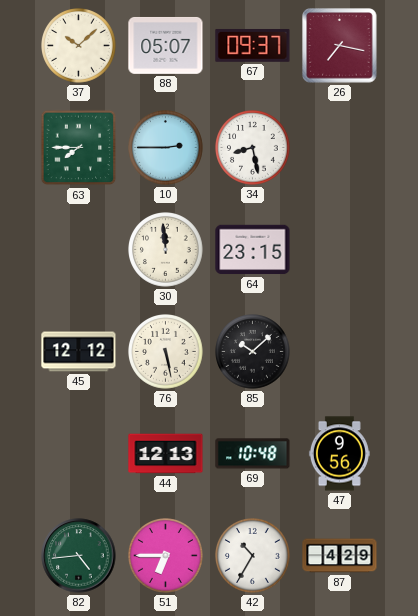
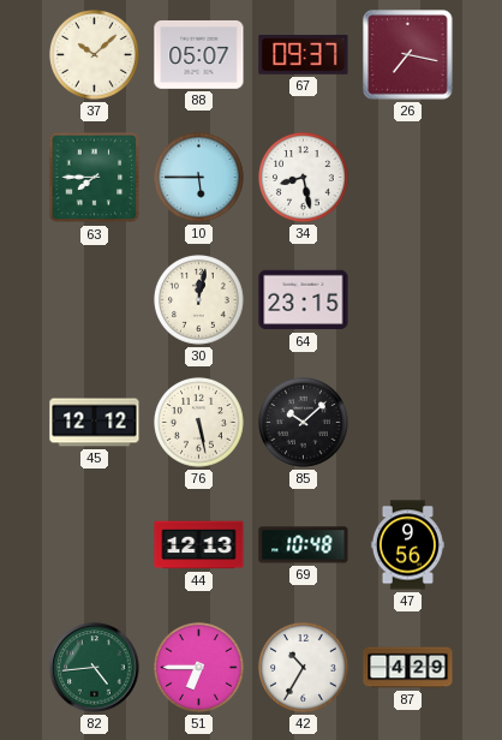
10: 2:45 -> 5:45
30: 11:59 -> 12:02
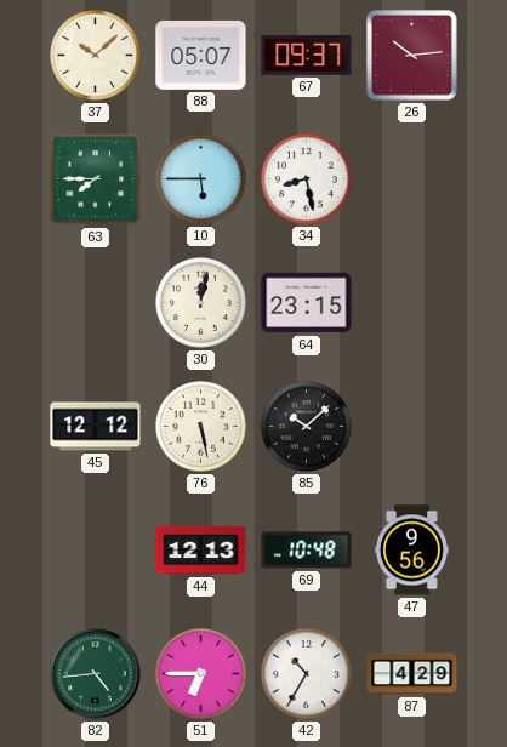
26: 7:17 -> 10:14
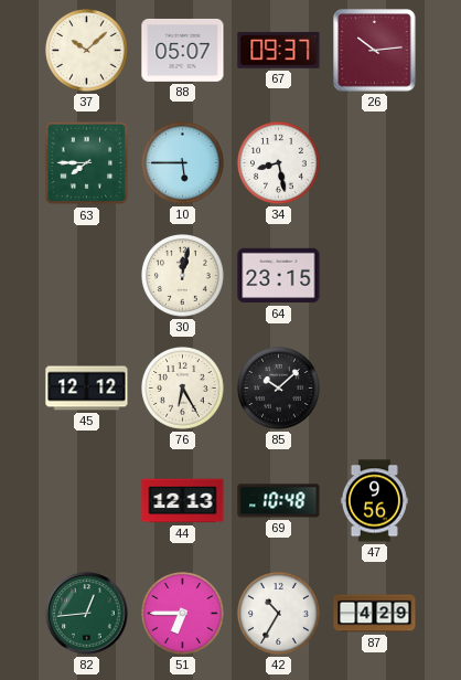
76: 5:28 -> 6:25
82: 4:44 -> 12:44
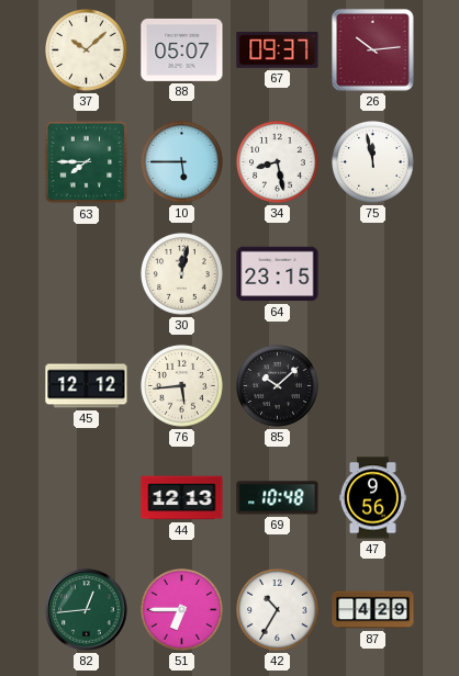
75: none -> 11:58
76: 6:25 -> 5:44
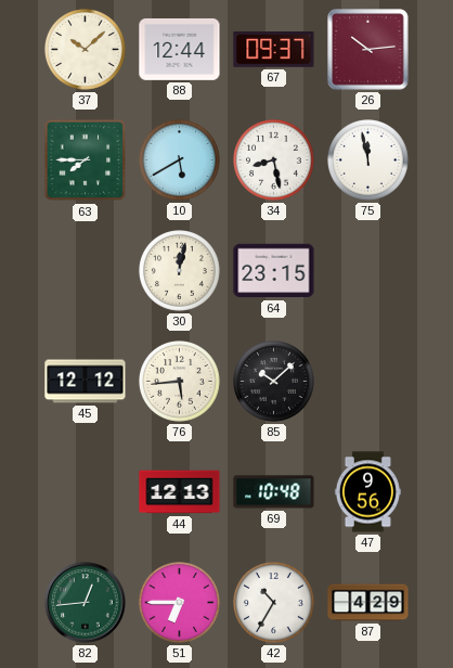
88: 05:07 -> 12:44
10: 5:45 -> 5:40
